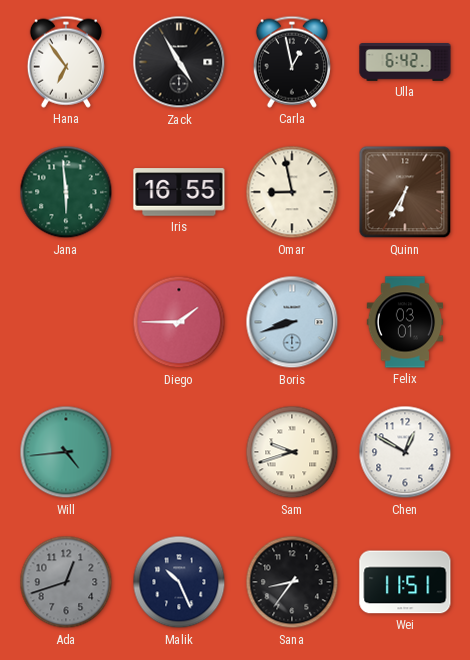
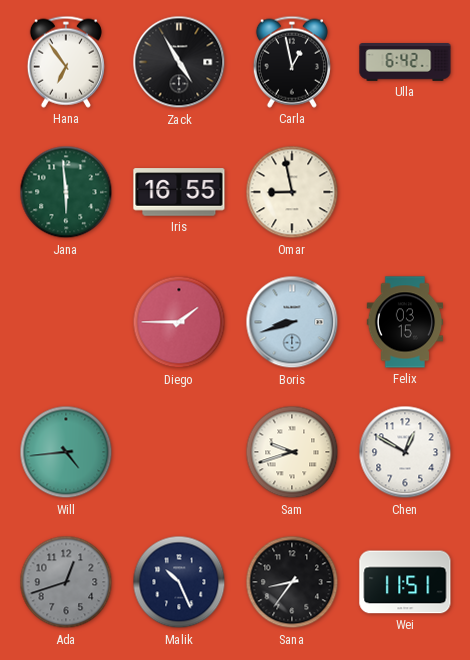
Quinn: 6:35 -> none
Felix: 03:01 -> 03:15
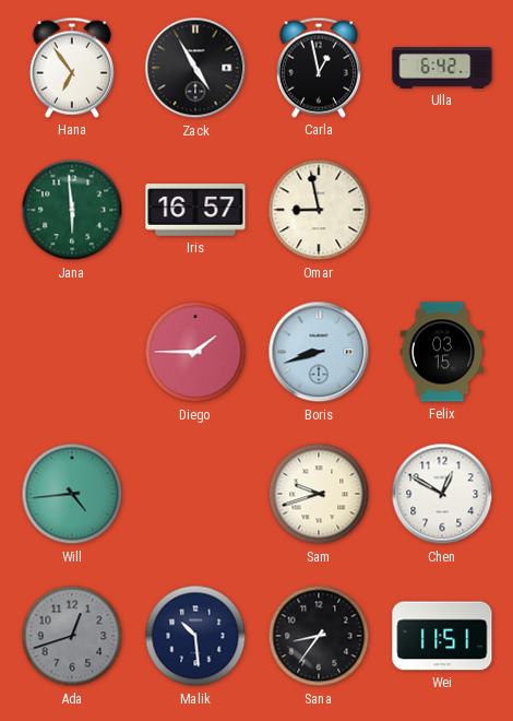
Iris: 16:55 -> 16:57
Malik: 10:26 -> 10:29
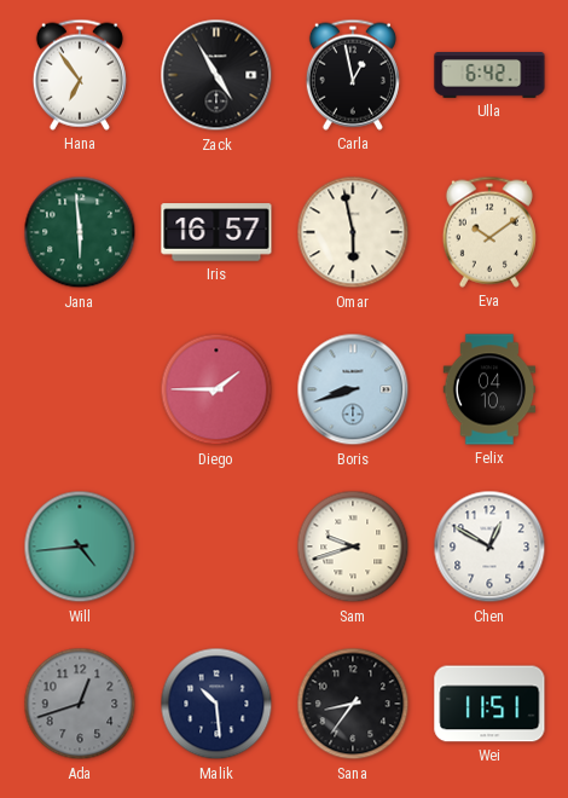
Omar: 8:58 -> 5:58
Eva: none -> 10:09
Felix: 03:15 -> 04:10
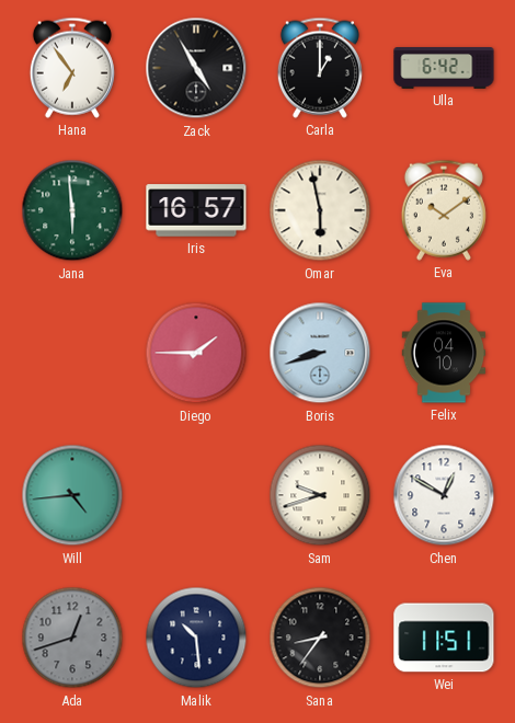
Carla: 12:58 -> 1:00
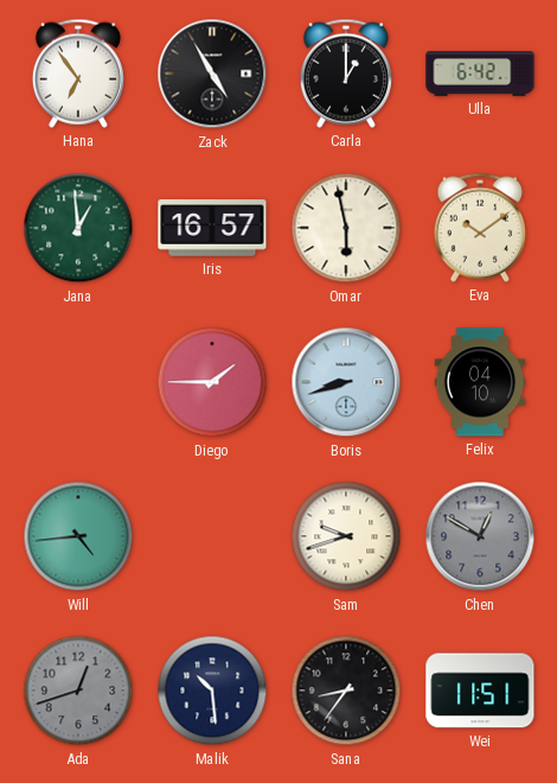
Jana: 5:59 -> 12:59
Chen dial: white -> grey
